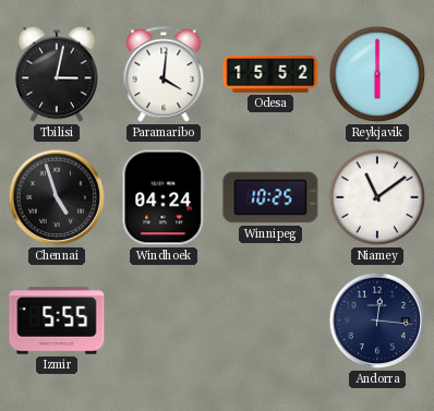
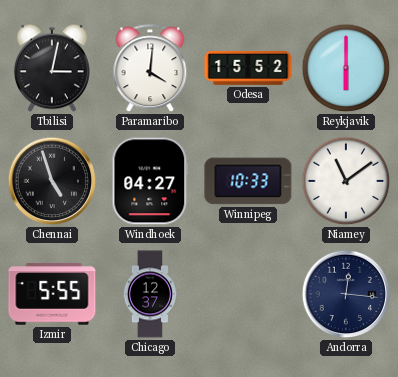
Windhoek: 04:24 -> 04:27
Winnipeg: 10:25 -> 10:33
Chicago: none -> 12:37
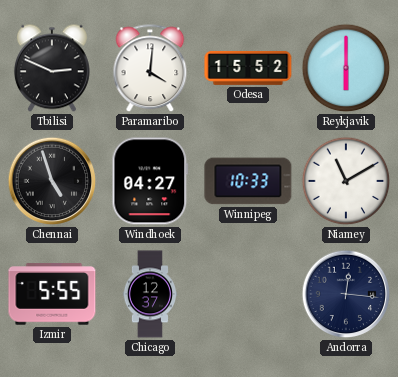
Tbilisi: 3:02 -> 2:49
Niamey: 11:09 -> 11:10
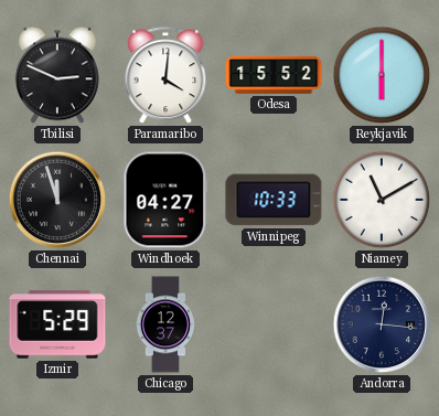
Chennai: 4:57 -> 11:57
Izmir: 5:55 -> 5:29
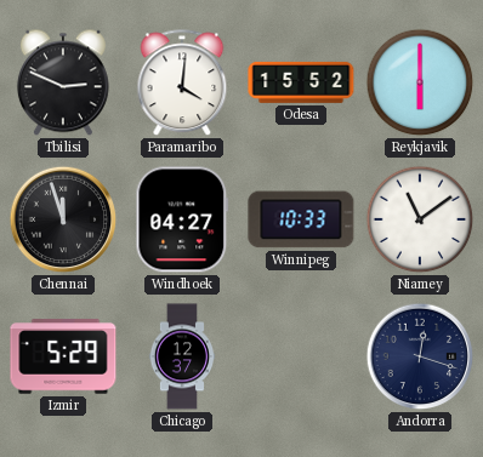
Niamey: 11:10 -> 11:09
Andorra: 12:16 -> 12:18
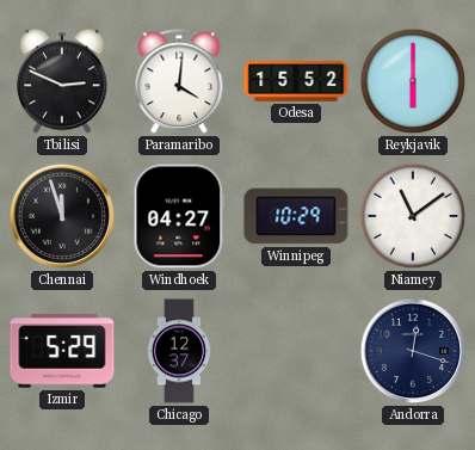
Winnipeg: 10:33 -> 10:29
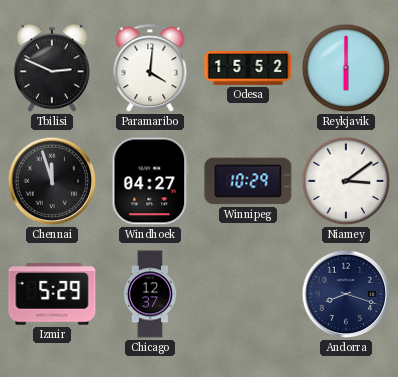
Niamey: 11:09 -> 3:09
Andorra: 12:18 -> 8:18
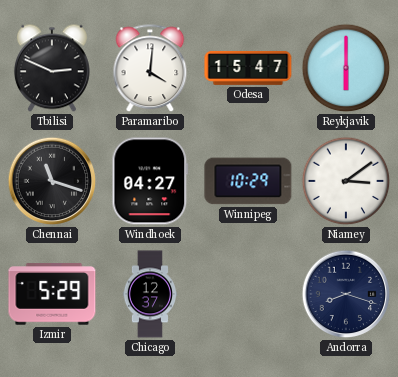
Odesa: 15:52 -> 15:47
Chennai: 11:57 -> 11:18
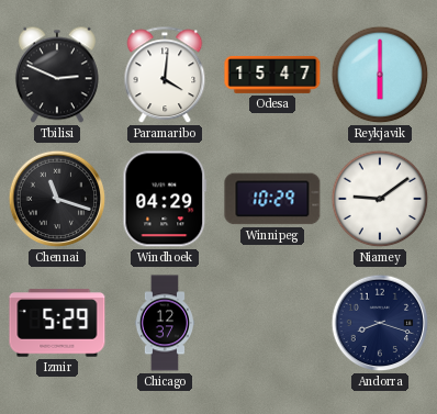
Windhoek: 04:27 -> 04:29
Niamey: 3:09 -> 9:09
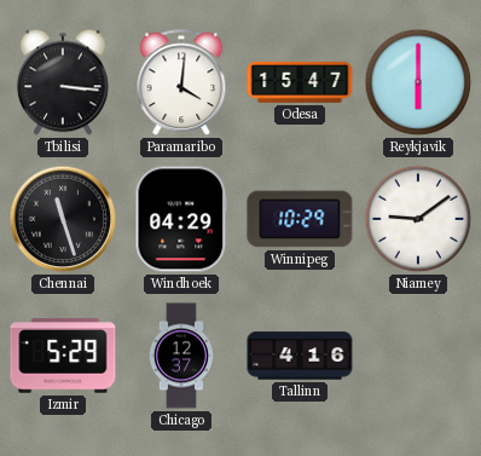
Tbilisi: 2:49 -> 3:16
Chennai: 11:18 -> 11:27
Tallinn: none -> 4:16
Andorra: 8:18 -> none
